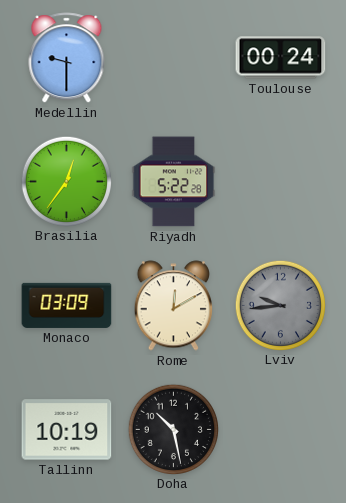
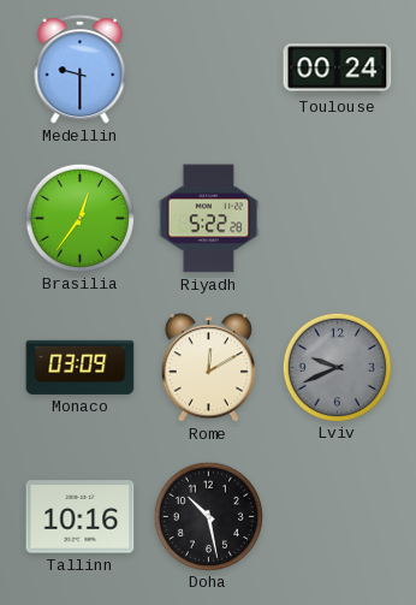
Lviv: 9:44 -> 9:41
Tallinn: 10:19 -> 10:16
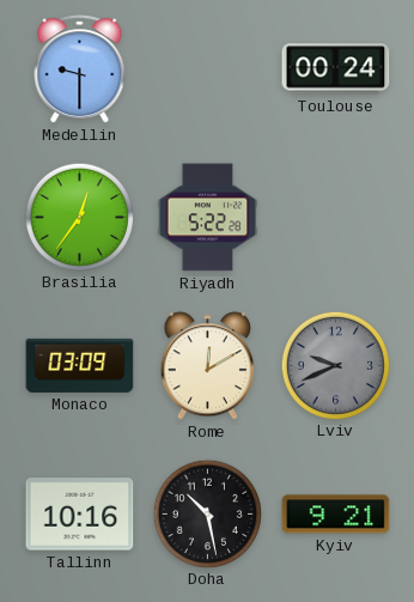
Kyiv: none -> 9:21
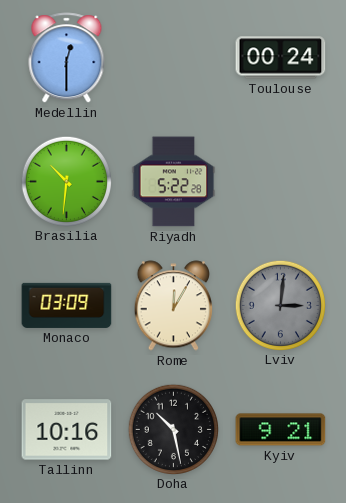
Medellin: 9:30 -> 12:30
Brasilia: 12:36 -> 10:31
Rome: 12:10 -> 12:05
Lviv: 9:41 -> 3:01
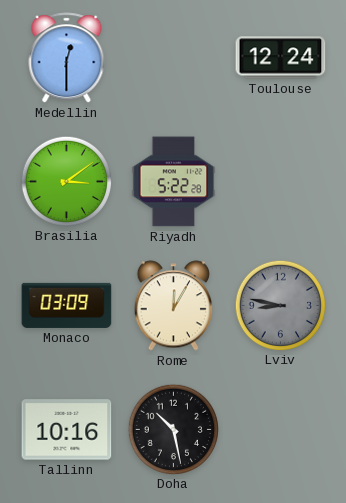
Toulouse: 00:24 -> 12:24
Brasilia: 10:31 -> 3:09
Lviv: 3:01 -> 8:47
Kyiv: 9:21 -> none
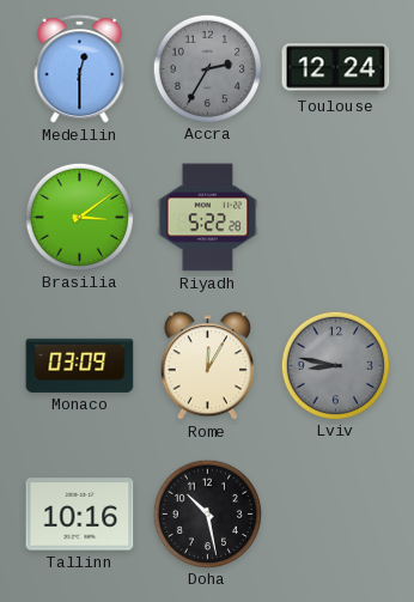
Accra: none -> 2:35
